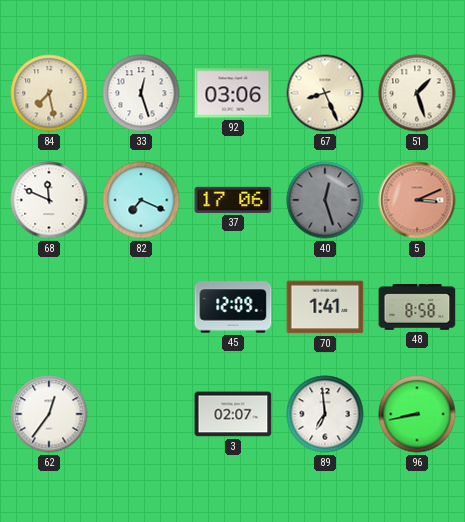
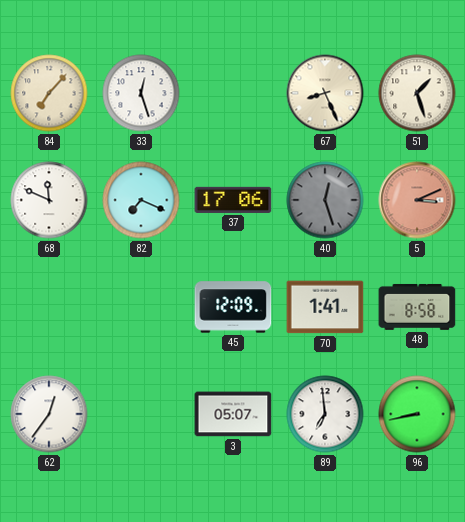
84: 7:28 -> 7:07
92: 03:06 -> none
3: 02:07 -> 05:07
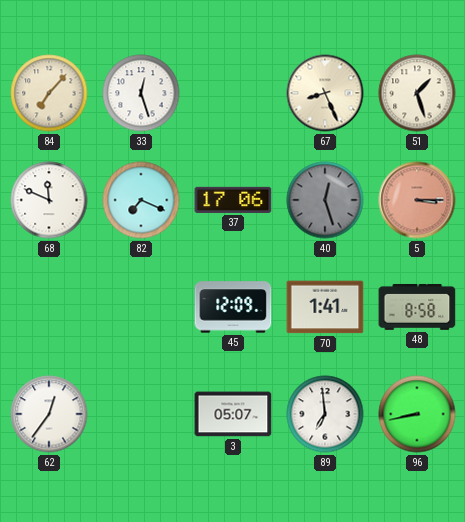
5: 3:11 -> 3:15
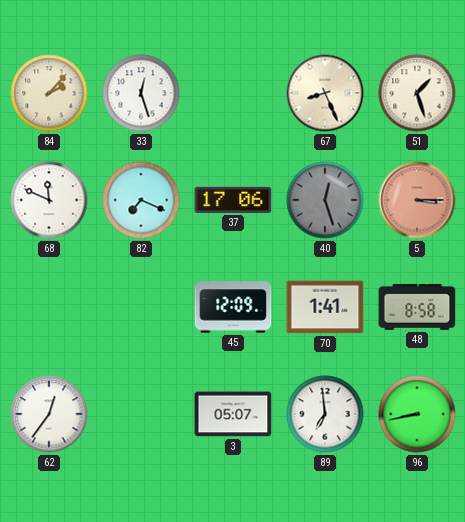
84: 7:07 -> 2:07
